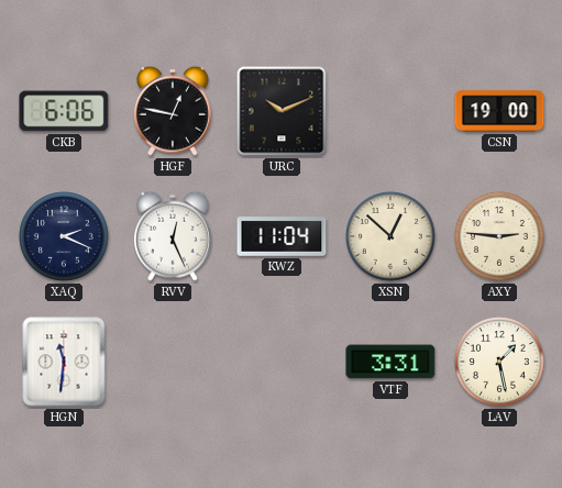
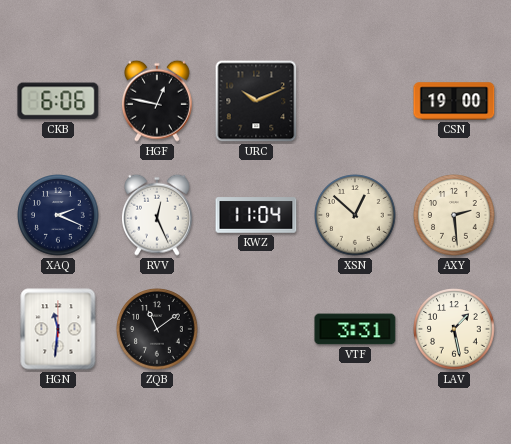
AXY: 2:46 -> 2:29
ZQB: none -> 11:09
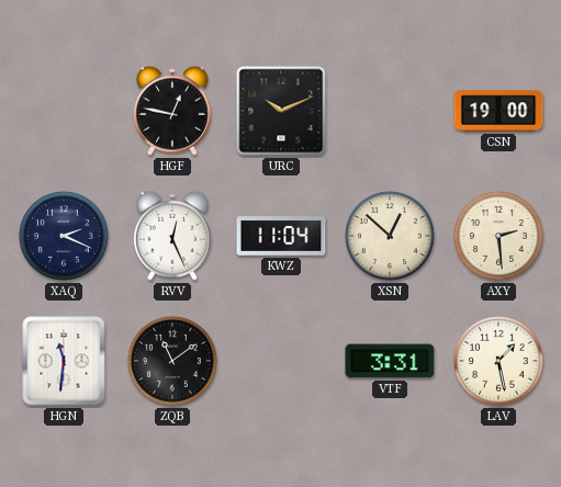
CKB: 6:06 -> none
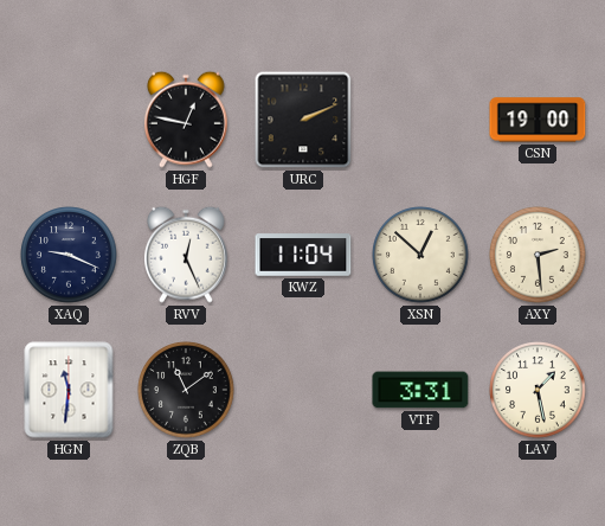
URC: 10:11 -> 2:11
XAQ: 2:19 -> 9:19
